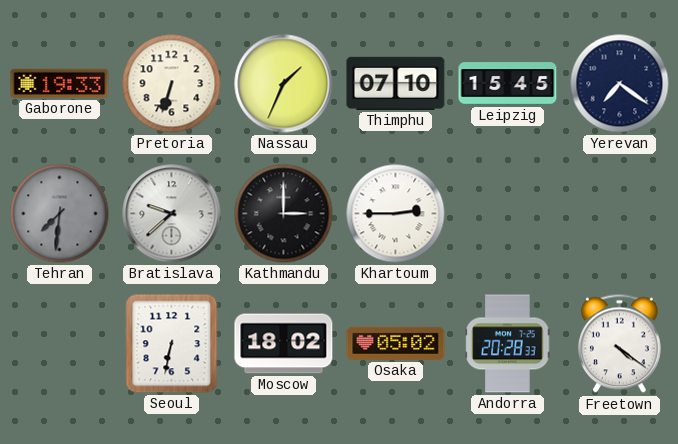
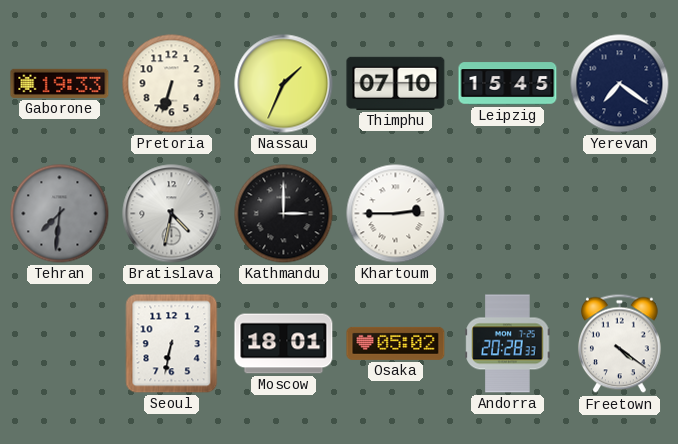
Bratislava: 9:38 -> 4:32
Moscow: 18:02 -> 18:01
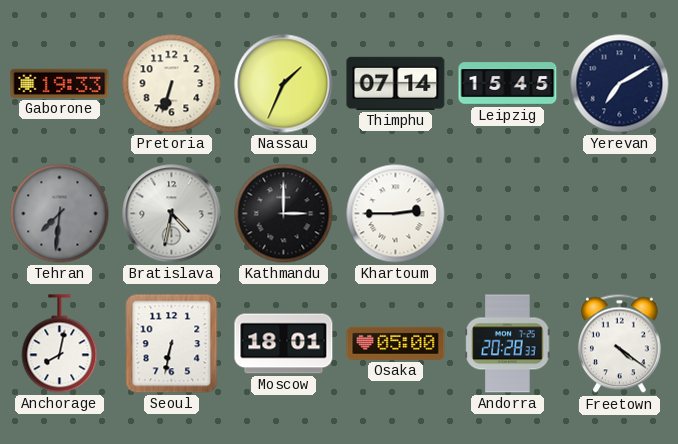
Thimphu: 07:10 -> 07:14
Yerevan: 7:21 -> 7:10
Anchorage: none -> 8:02
Osaka: 05:02 -> 05:00
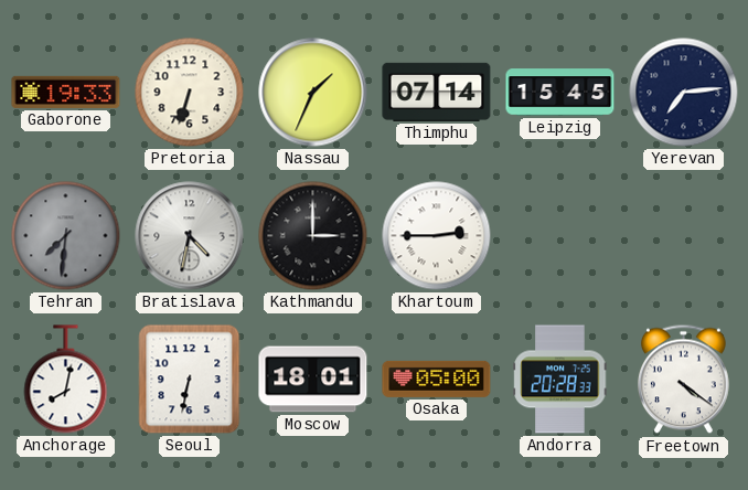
Yerevan: 7:10 -> 7:14
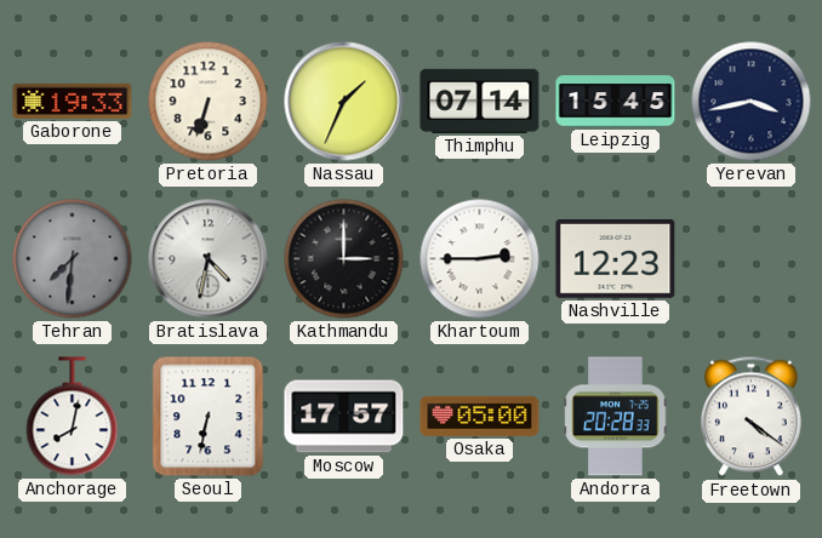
Yerevan: 7:14 -> 3:43
Nashville: none -> 12:23
Moscow: 18:01 -> 17:57
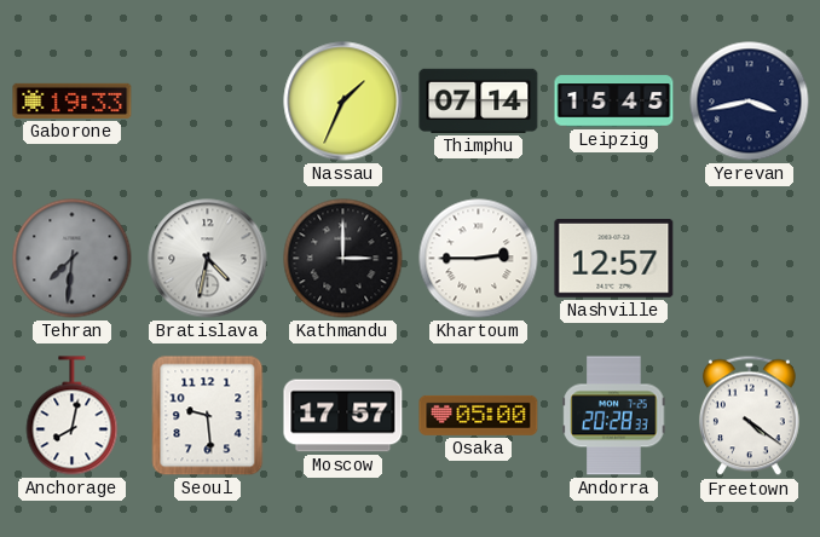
Pretoria: 6:33 -> none
Nashville: 12:23 -> 12:57
Seoul: 6:32 -> 9:29
